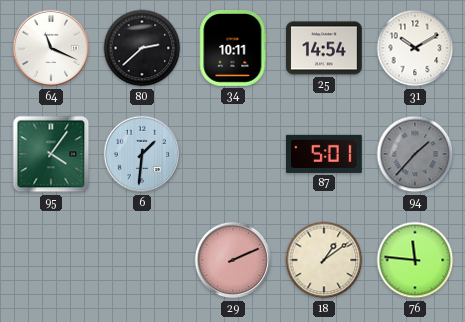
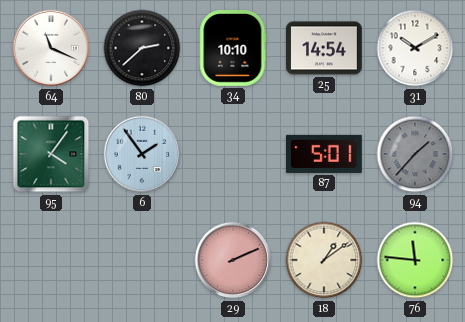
34: 10:11 -> 10:10
6: 1:31 -> 1:54
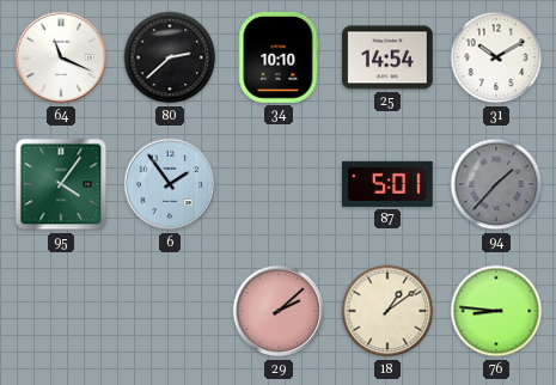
29: 2:11 -> 2:08
76: 11:46 -> 8:46
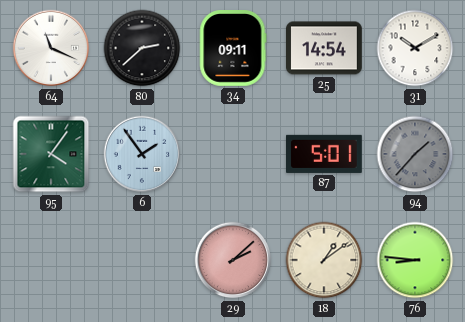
34: 10:10 -> 09:11
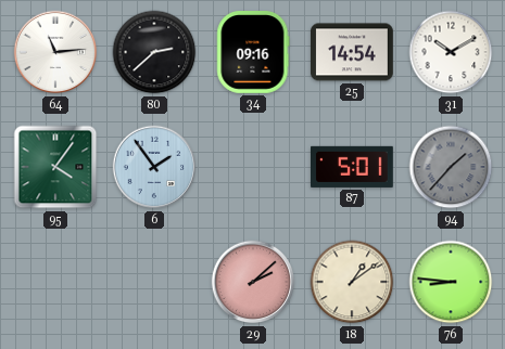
64: 11:19 -> 11:14
34: 09:11 -> 09:16
